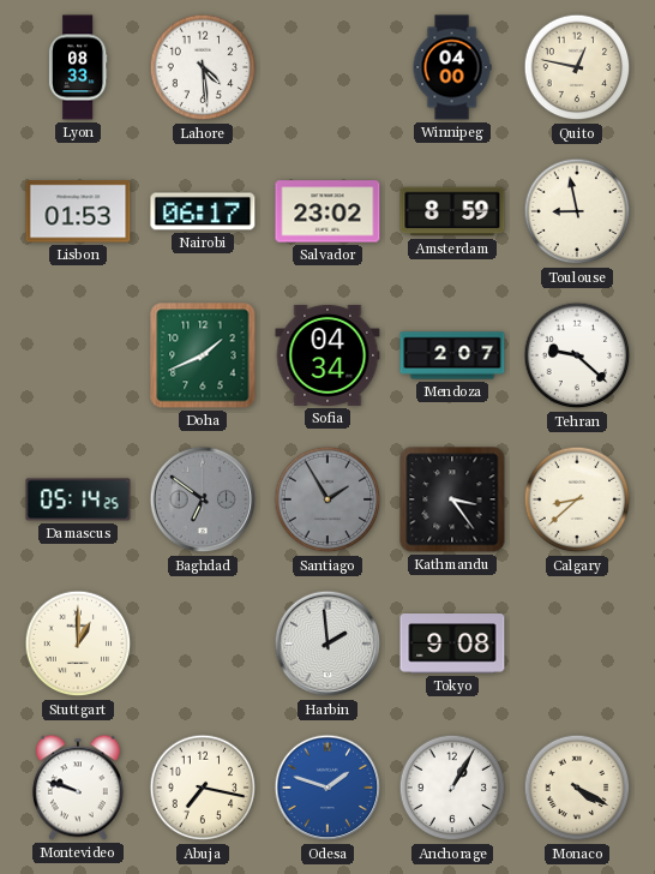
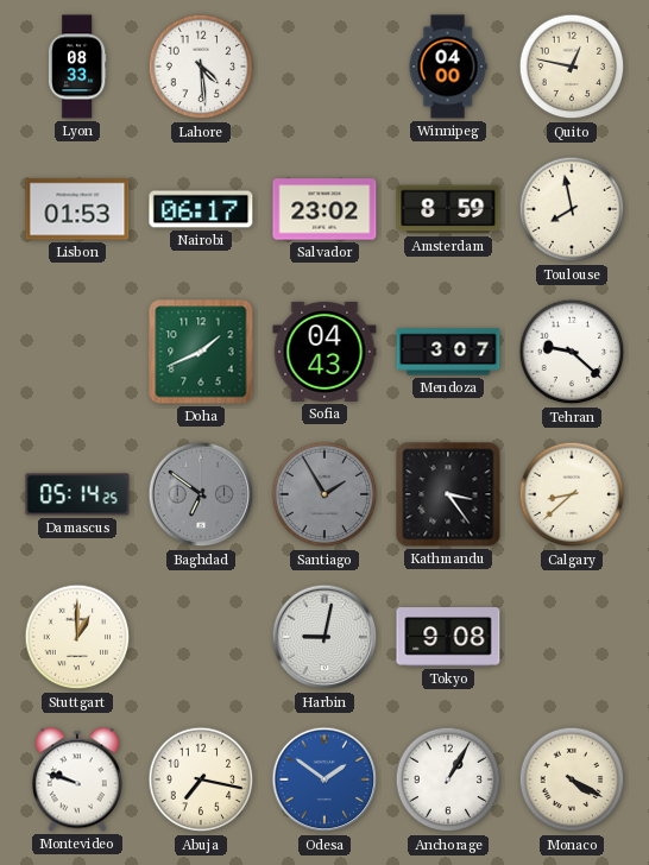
Toulouse: 8:58 -> 7:58
Sofia: 04:34 -> 04:43
Mendoza: 2:07 -> 3:07
Harbin: 1:59 -> 9:02
Odesa: 1:48 -> 1:51
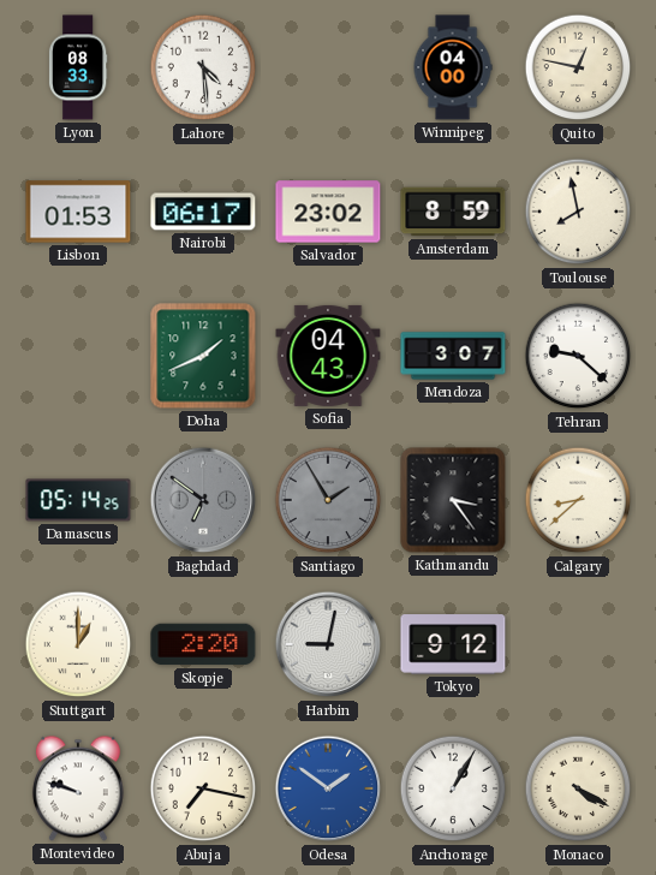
Skopje: none -> 2:20
Tokyo: 9:08 -> 9:12
